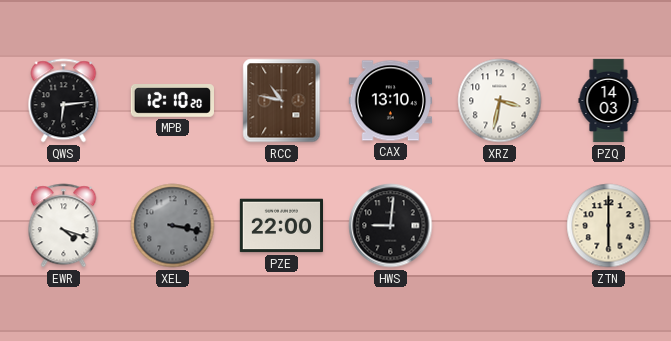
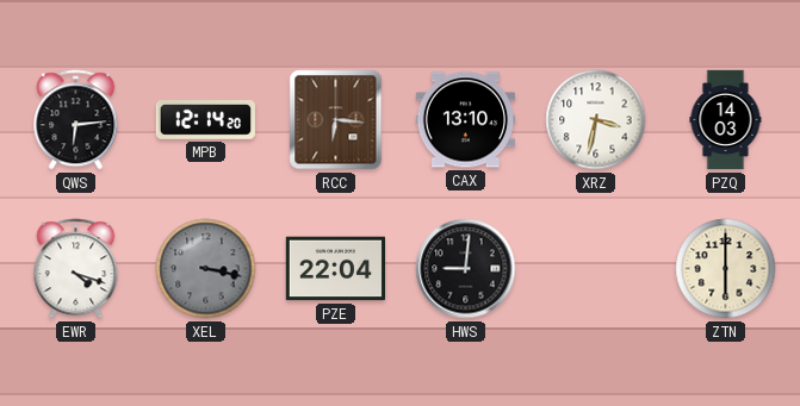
MPB: 12:10 -> 12:14
RCC: 10:47 -> 6:16
PZE: 22:00 -> 22:04
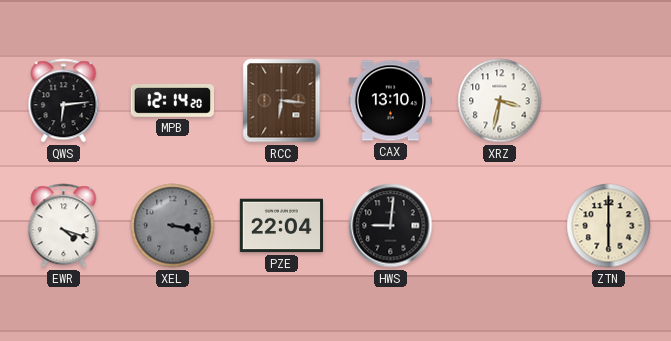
PZQ: 14:03 -> none
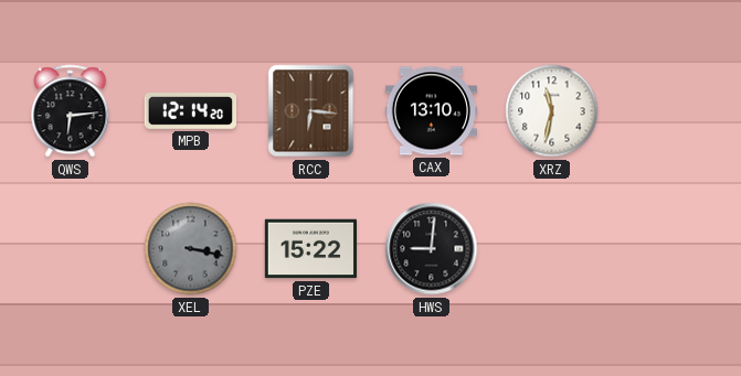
XRZ: 3:32 -> 11:32
EWR: 4:18 -> none
PZE: 22:04 -> 15:22
ZTN: 6:00 -> none
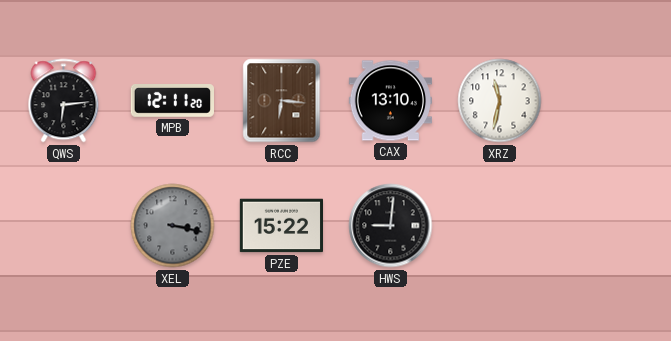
MPB: 12:14 -> 12:11
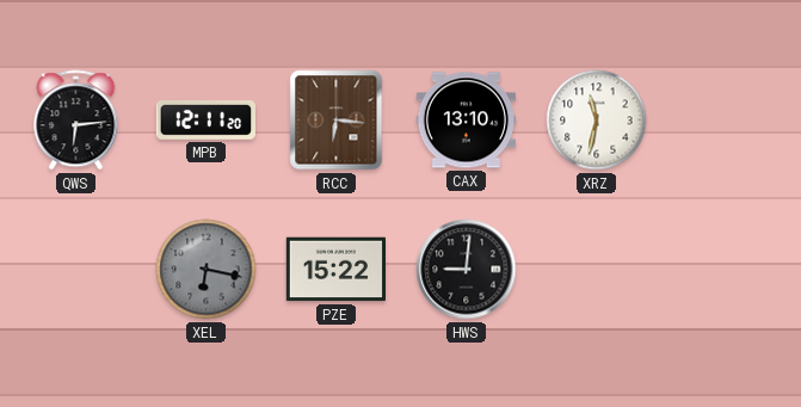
XEL: 3:17 -> 6:17
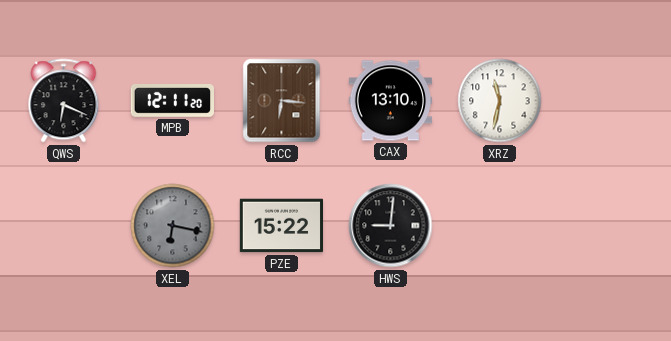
QWS: 6:14 -> 6:19
